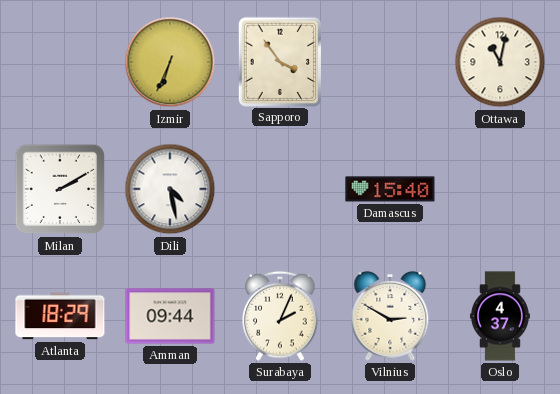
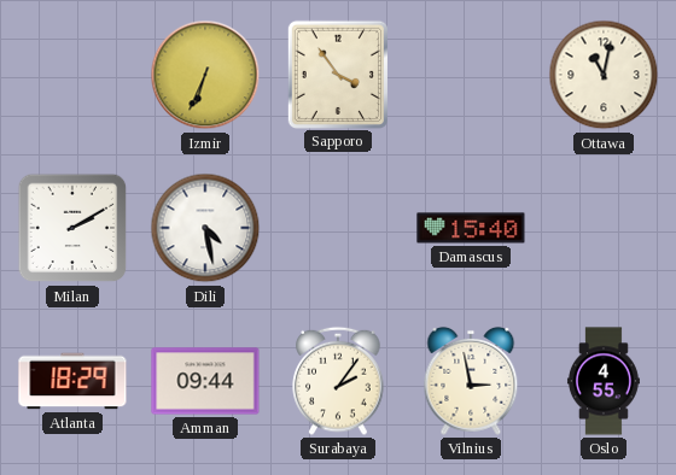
Surabaya: 2:04 -> 2:06
Vilnius: 2:50 -> 2:58
Oslo: 4:37 -> 4:55
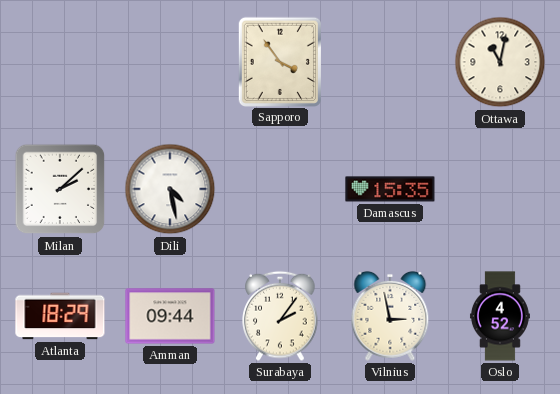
Izmir: 6:34 -> none
Milan: 2:10 -> 2:08
Damascus: 15:40 -> 15:35
Oslo: 4:55 -> 4:52
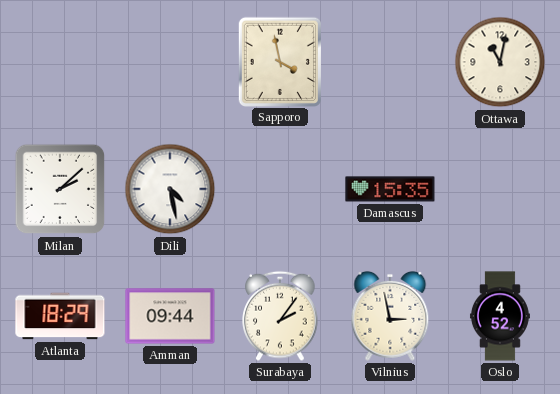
Sapporo: 3:54 -> 3:58
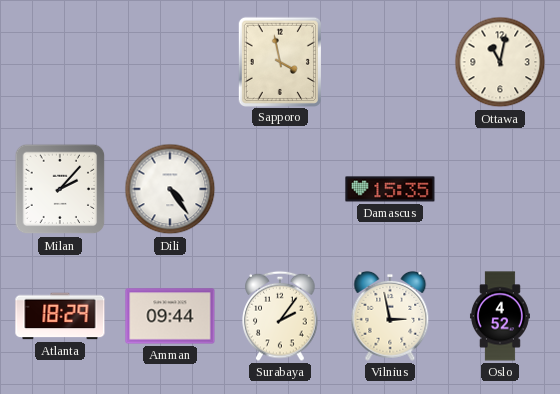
Milan: 2:08 -> 2:07
Dili: 4:28 -> 4:24
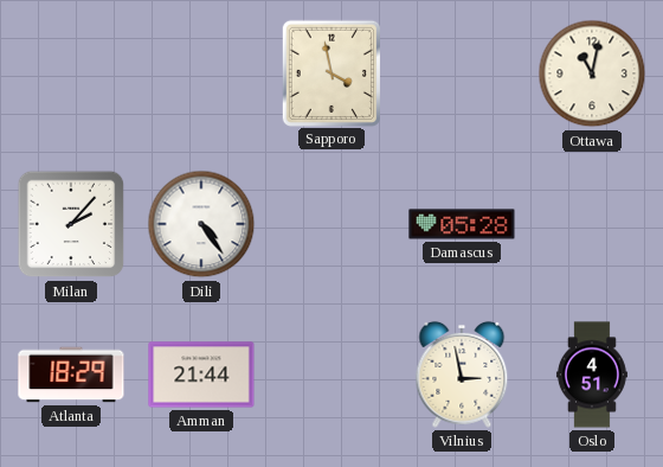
Damascus: 15:35 -> 05:28
Amman: 09:44 -> 21:44
Surabaya: 2:06 -> none
Oslo: 4:52 -> 4:51
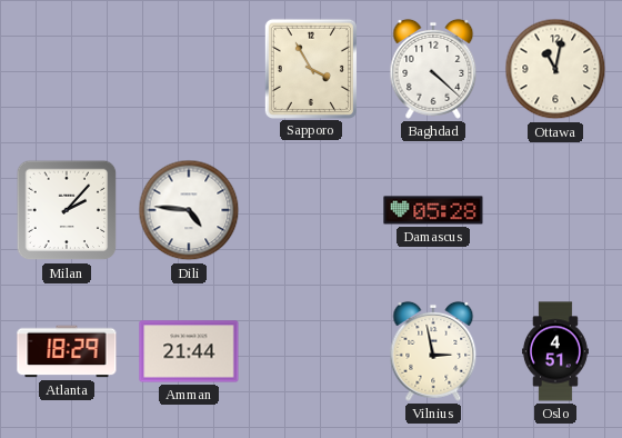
Sapporo: 3:58 -> 3:55
Baghdad: none -> 4:22
Dili: 4:24 -> 4:46
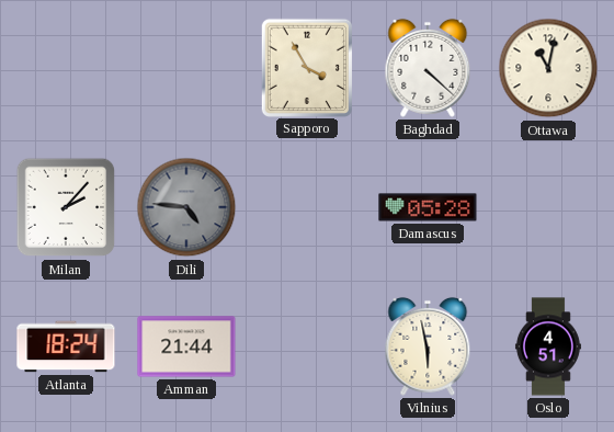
Dili dial: white -> grey
Atlanta: 18:29 -> 18:24
Vilnius: 2:58 -> 5:58
